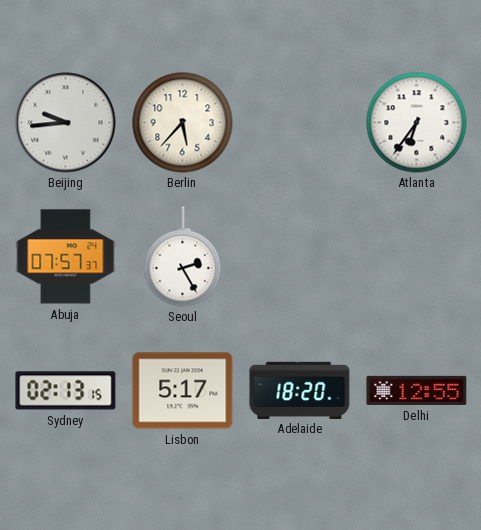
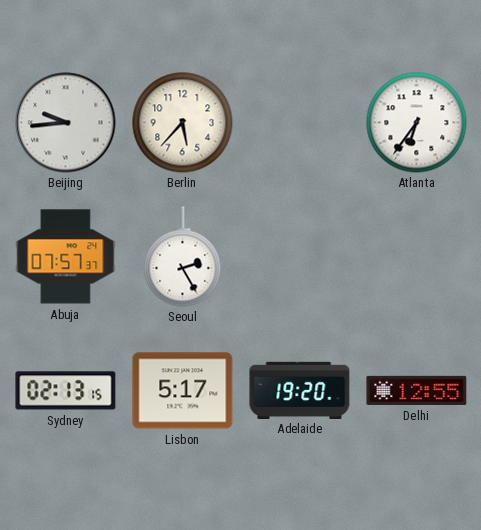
Adelaide: 18:20 -> 19:20
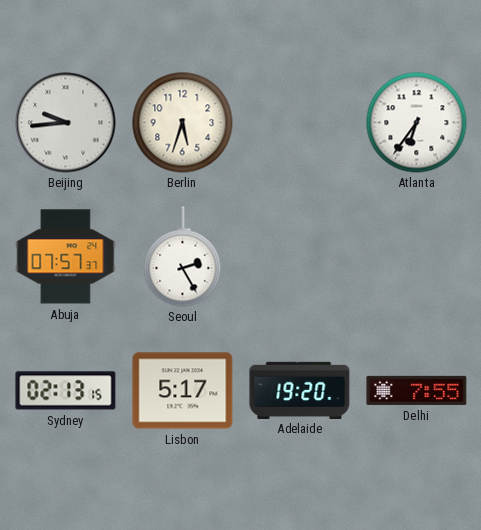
Berlin: 5:37 -> 5:33
Delhi: 12:55 -> 7:55
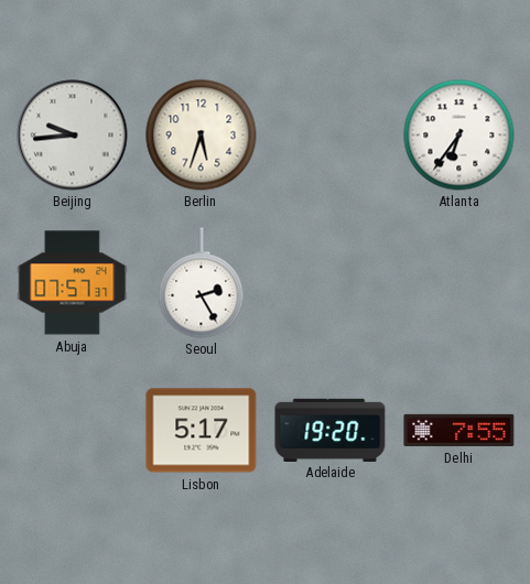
Sydney: 02:13 -> none
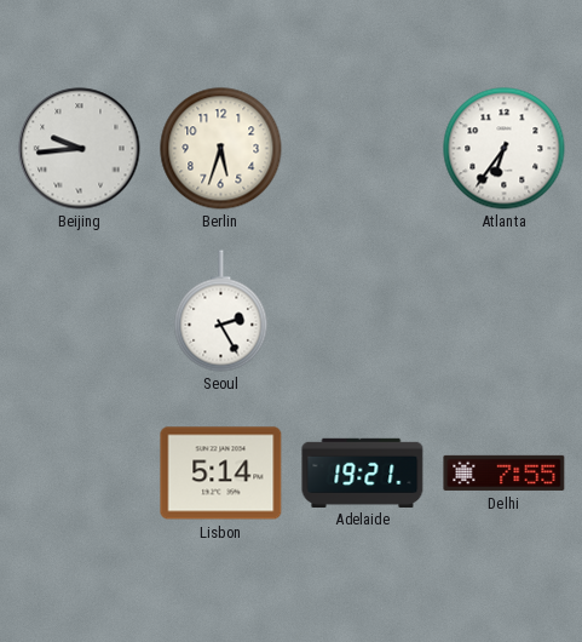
Abuja: 07:57 -> none
Lisbon: 5:17 -> 5:14
Adelaide: 19:20 -> 19:21
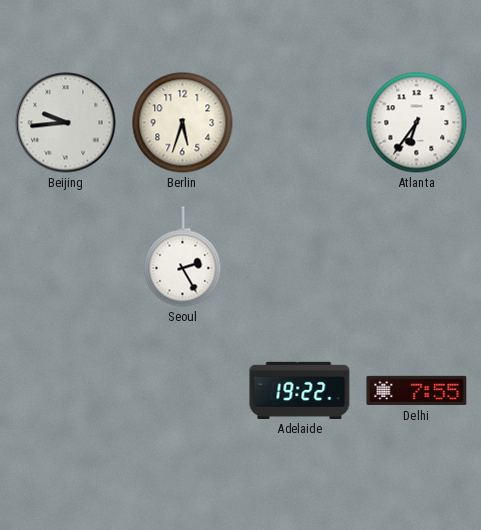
Lisbon: 5:14 -> none
Adelaide: 19:21 -> 19:22
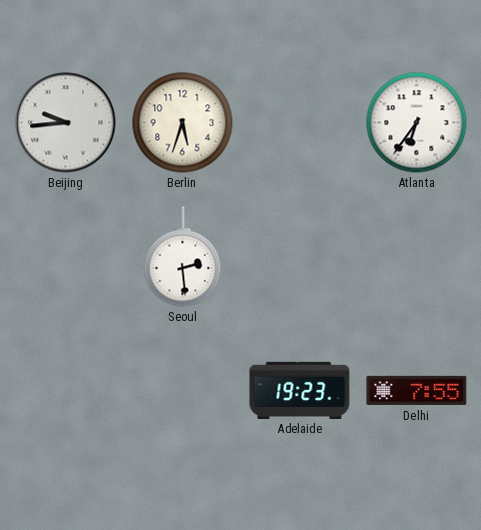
Seoul: 2:25 -> 2:29
Adelaide: 19:22 -> 19:23
